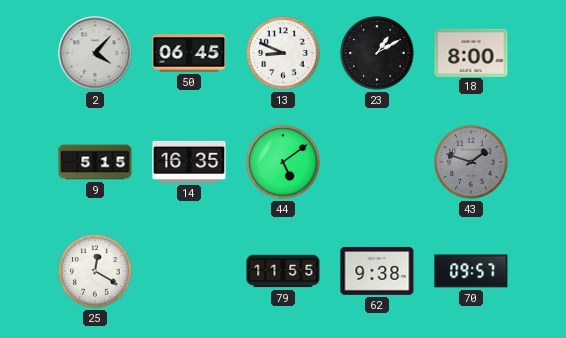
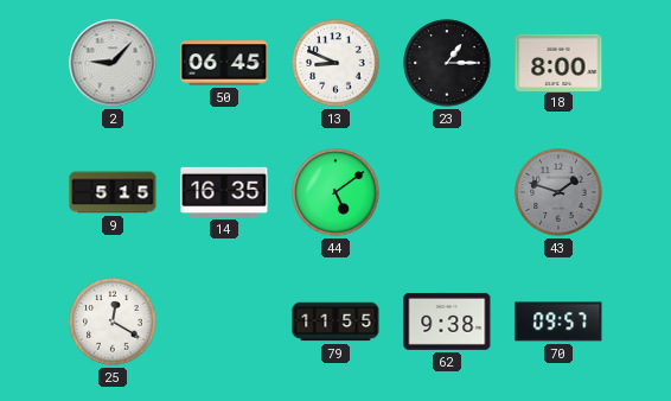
2: 4:07 -> 9:07
23: 1:10 -> 1:15
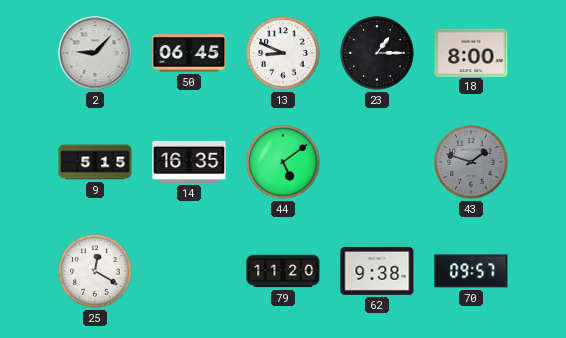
79: 11:55 -> 11:20
